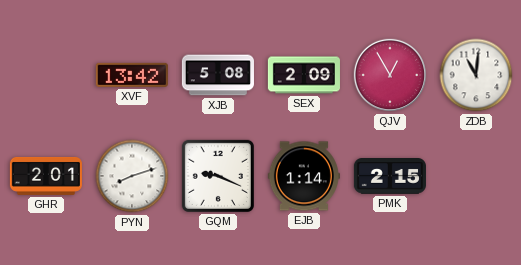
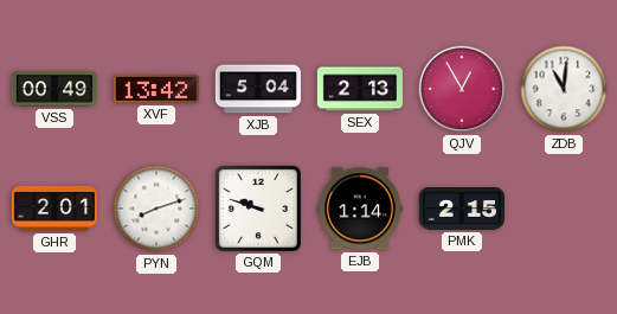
VSS: none -> 00:49
XJB: 5:08 -> 5:04
SEX: 2:09 -> 2:13
GQM: 9:19 -> 9:48
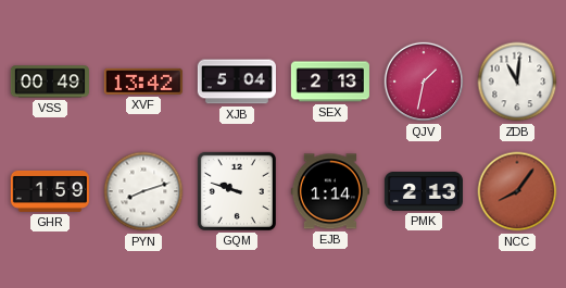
QJV: 12:55 -> 1:32
GHR: 2:01 -> 1:59
PMK: 2:15 -> 2:13
NCC: none -> 8:06
